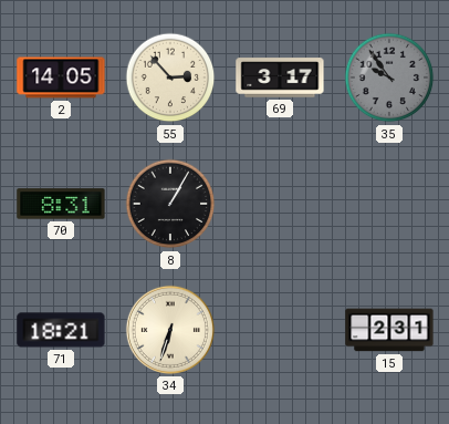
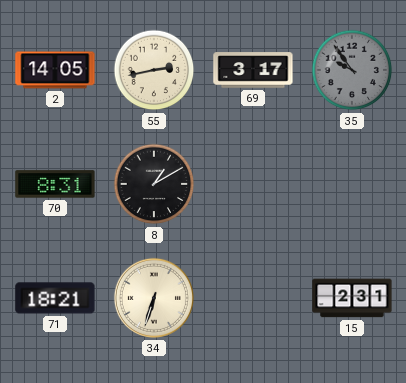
55: 2:53 -> 2:43
8: 1:05 -> 1:10
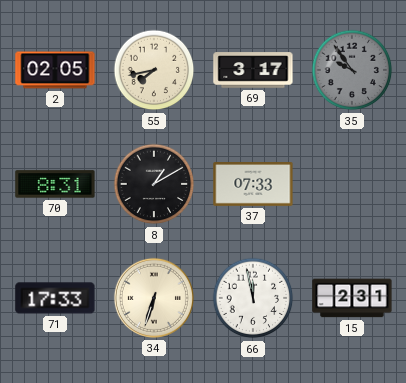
2: 14:05 -> 02:05
55: 2:43 -> 7:43
37: none -> 07:33
71: 18:21 -> 17:33
66: none -> 11:58
